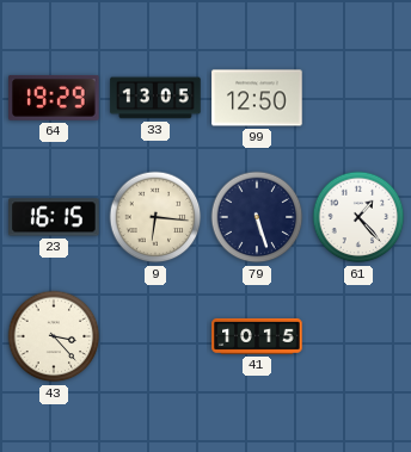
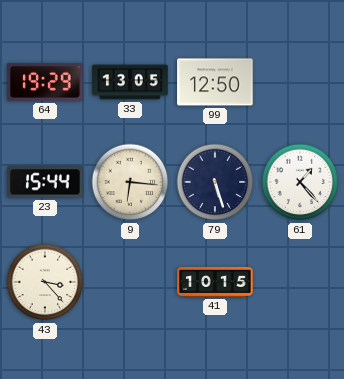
23: 16:15 -> 15:44
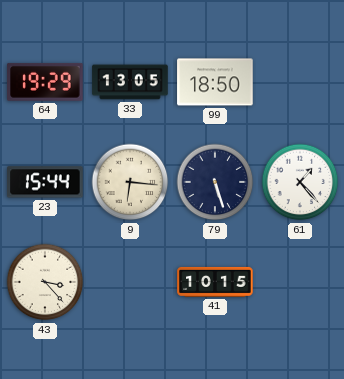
99: 12:50 -> 18:50
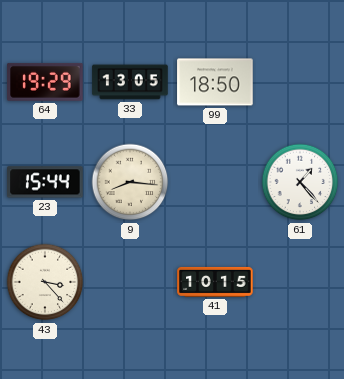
9: 6:16 -> 8:16
79: 5:27 -> none
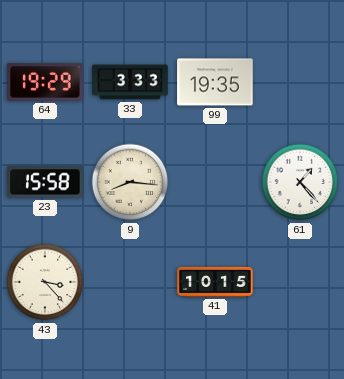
33: 13:05 -> 3:33
99: 18:50 -> 19:35
23: 15:44 -> 15:58
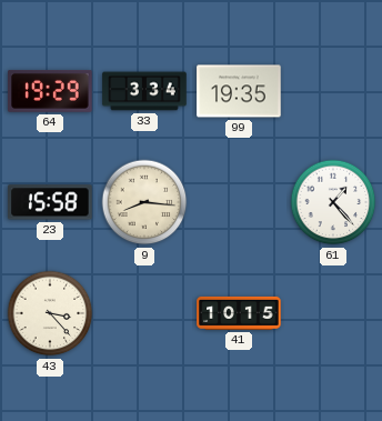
33: 3:33 -> 3:34
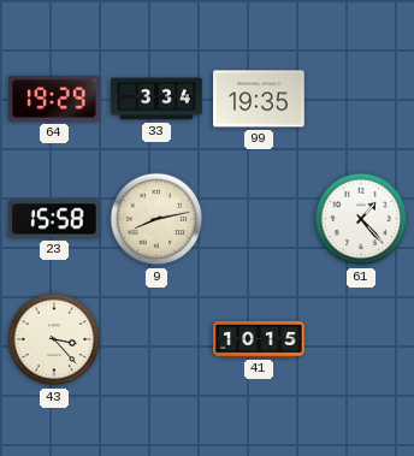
9: 8:16 -> 8:13
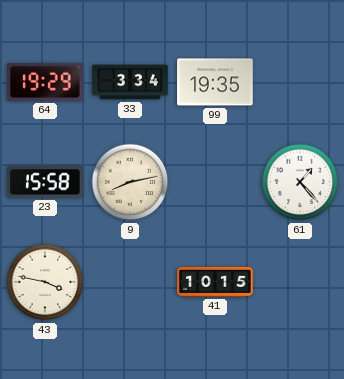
43: 3:23 -> 3:47
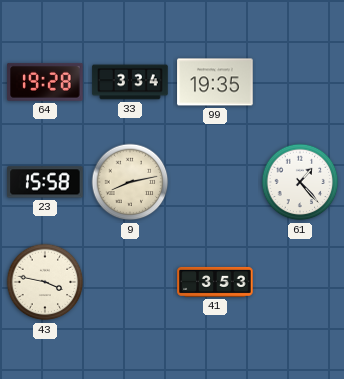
64: 19:29 -> 19:28
41: 10:15 -> 3:53
